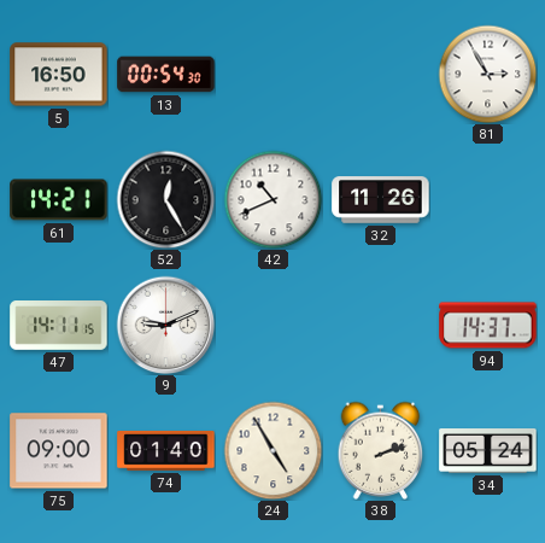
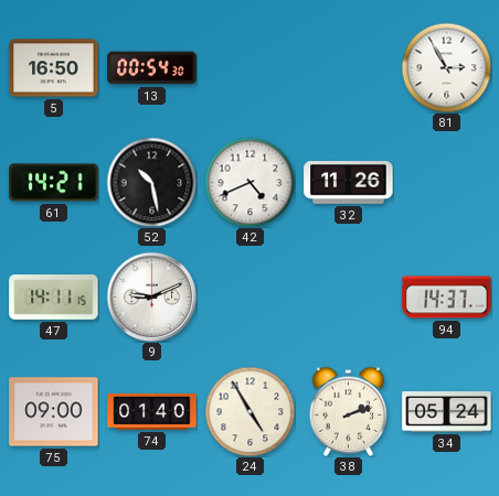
52: 12:25 -> 10:28
42: 10:41 -> 4:41
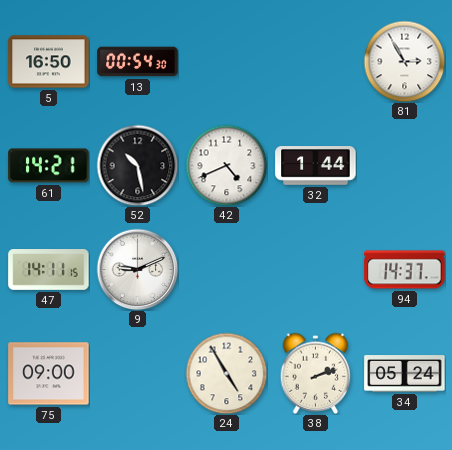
32: 11:26 -> 1:44
74: 01:40 -> none
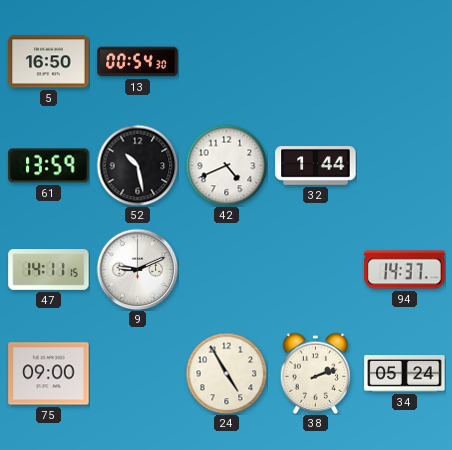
81: 2:55 -> none
61: 14:21 -> 13:59
